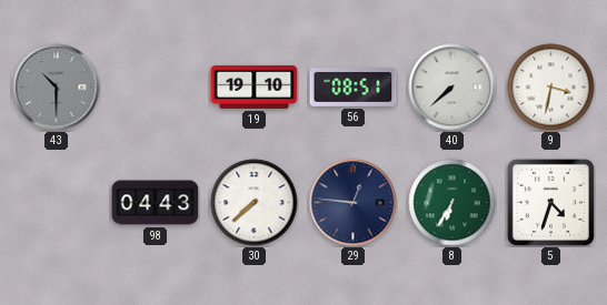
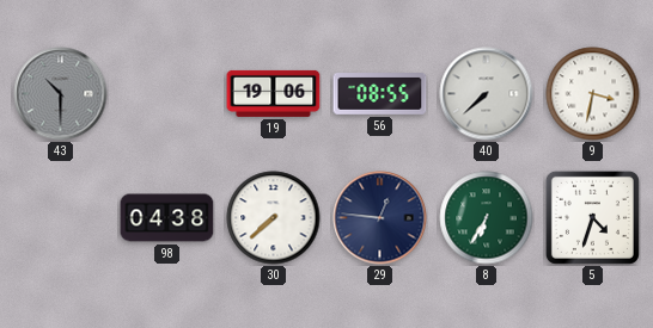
19: 19:10 -> 19:06
56: 08:51 -> 08:55
98: 04:43 -> 04:38
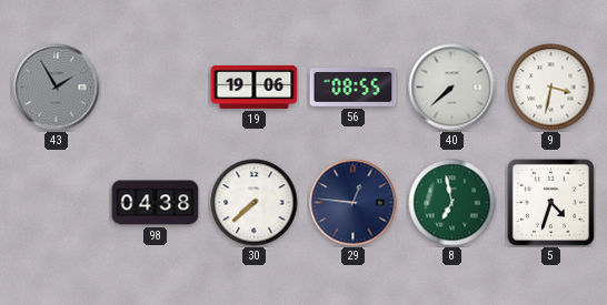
43: 10:30 -> 1:55
8: 6:35 -> 6:58
